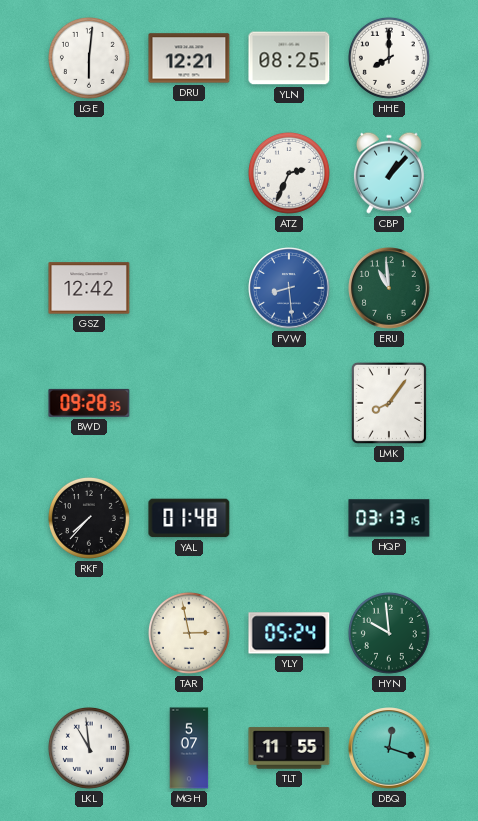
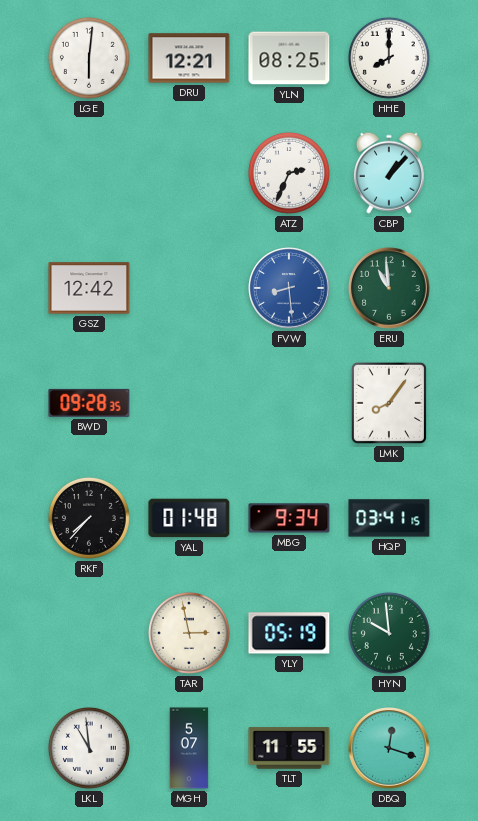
MBG: none -> 9:34
HQP: 03:13 -> 03:41
YLY: 05:24 -> 05:19
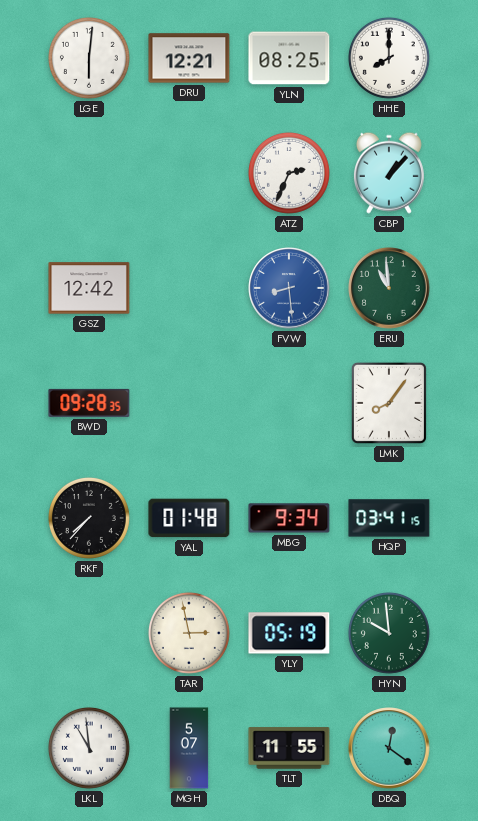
DBQ: 12:18 -> 12:21
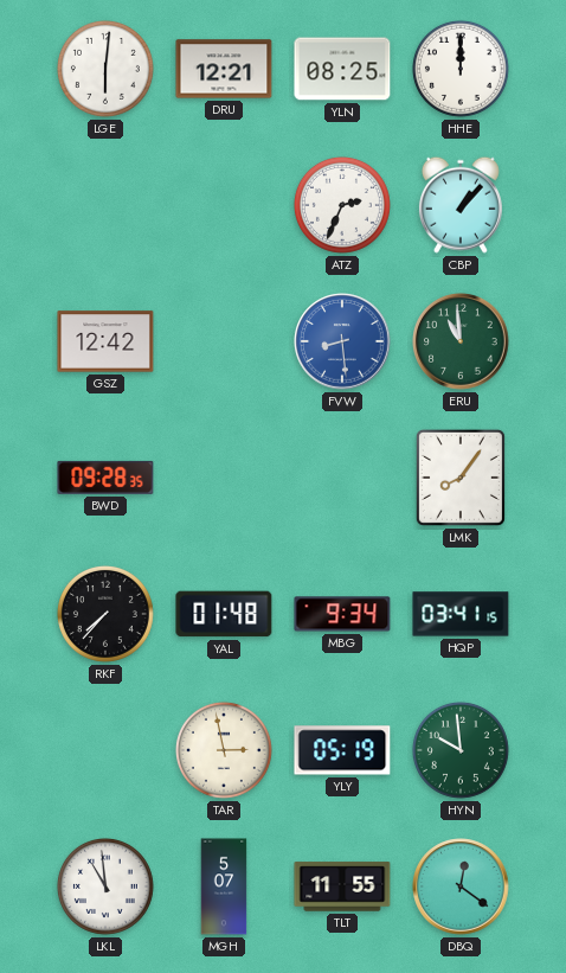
HHE: 8:00 -> 12:00
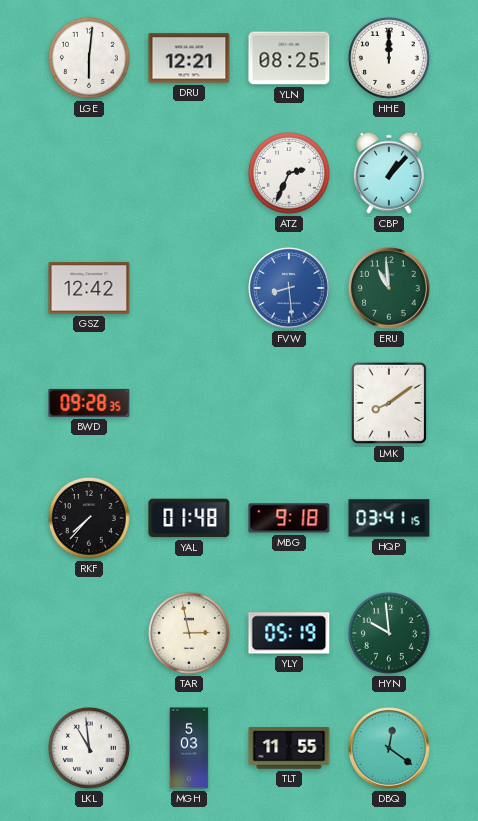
LMK: 8:06 -> 8:09
MBG: 9:34 -> 9:18
MGH: 5:07 -> 5:03
